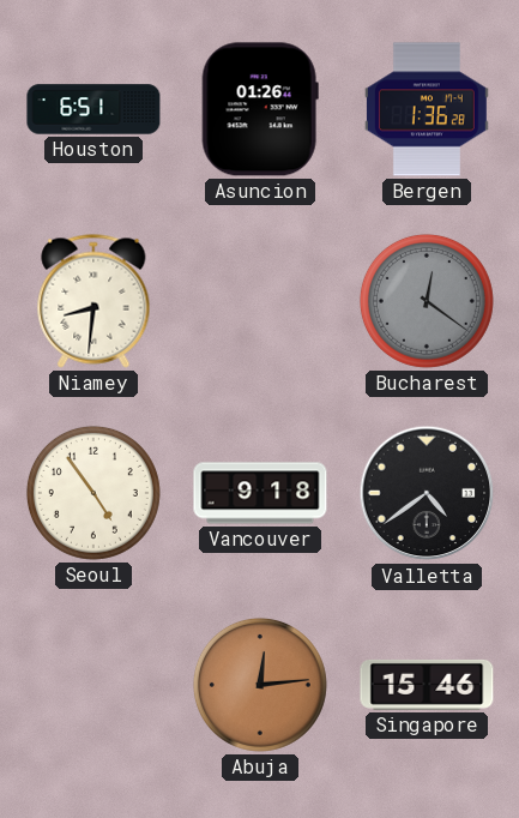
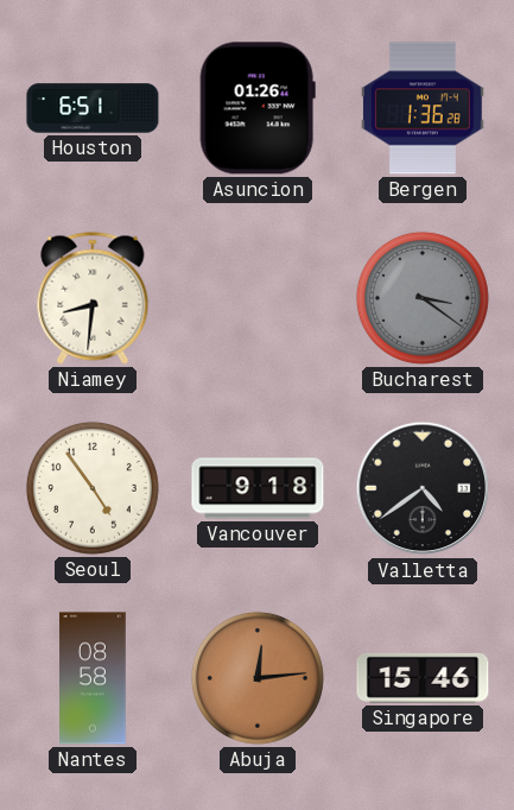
Bucharest: 12:21 -> 3:21
Nantes: none -> 08:58
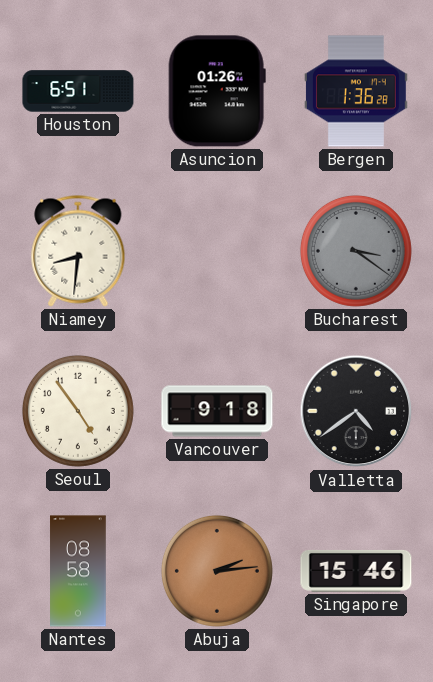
Abuja: 12:14 -> 2:14
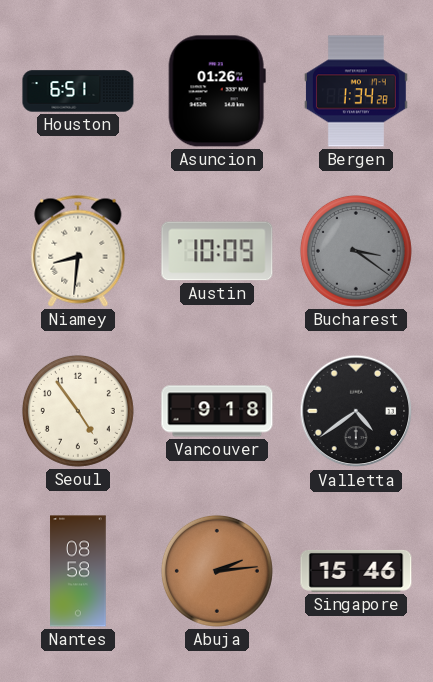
Bergen: 1:36 -> 1:34
Austin: none -> 10:09
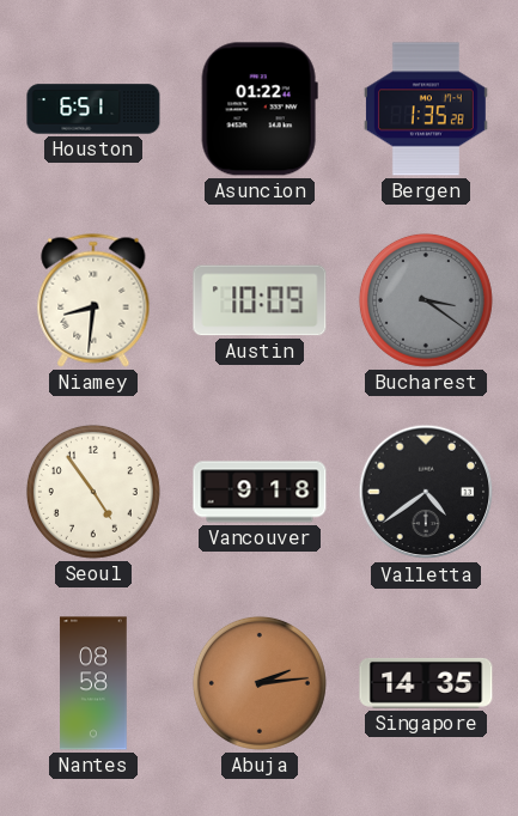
Asuncion: 01:26 -> 01:22
Bergen: 1:34 -> 1:35
Singapore: 15:46 -> 14:35
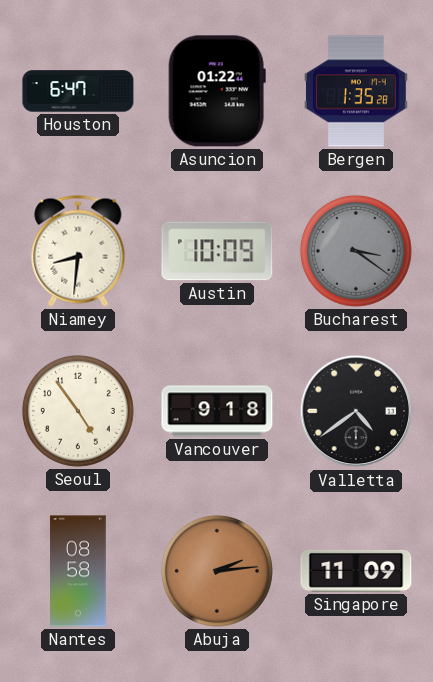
Houston: 6:51 -> 6:47
Singapore: 14:35 -> 11:09
